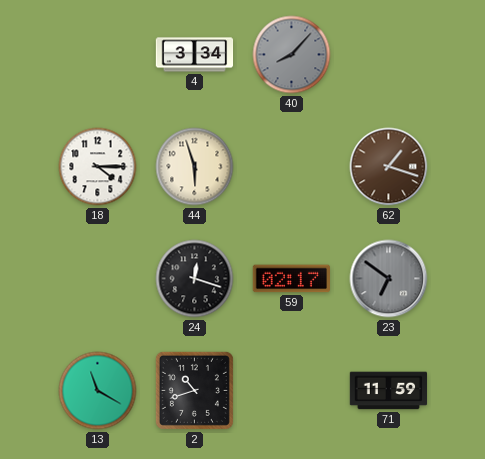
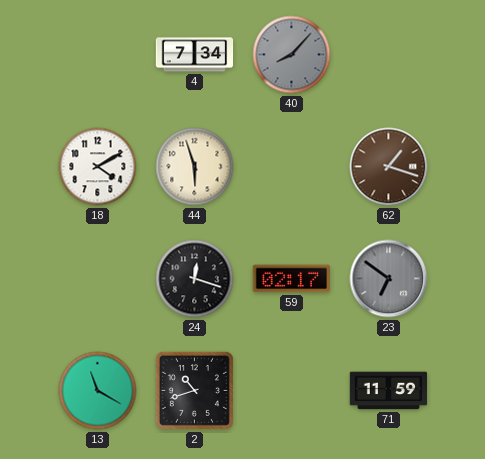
4: 3:34 -> 7:34
18: 4:15 -> 4:10
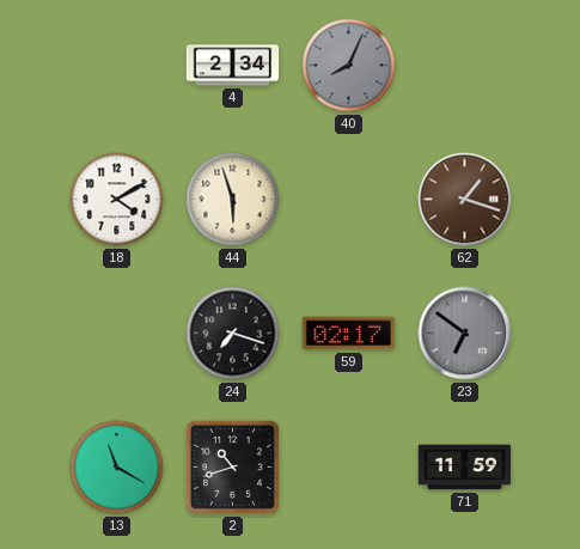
4: 7:34 -> 2:34
40: 8:07 -> 8:04
24: 12:18 -> 7:18
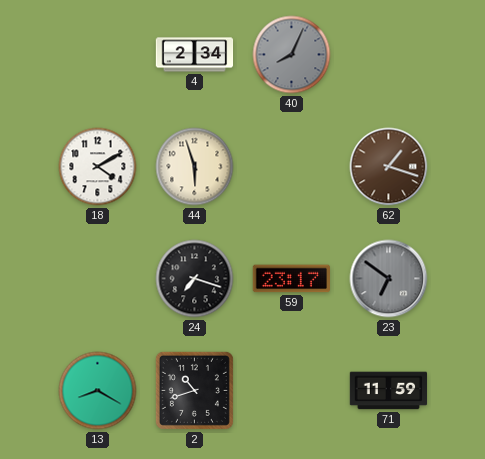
59: 02:17 -> 23:17
13: 11:20 -> 8:20
